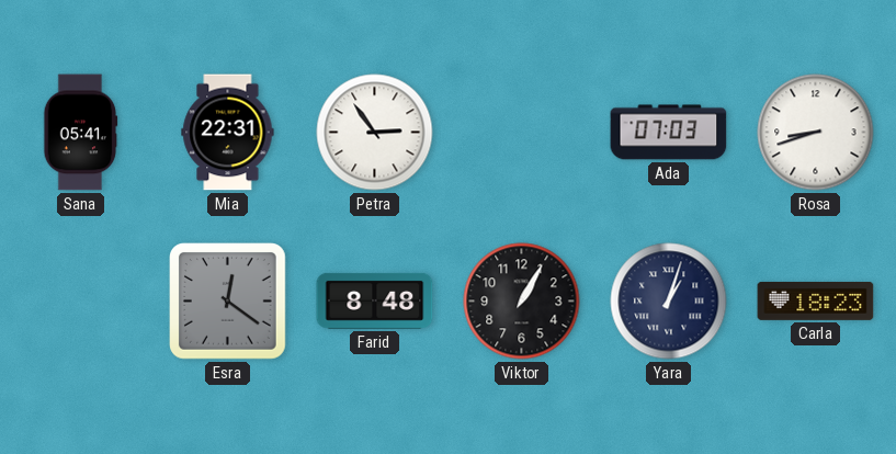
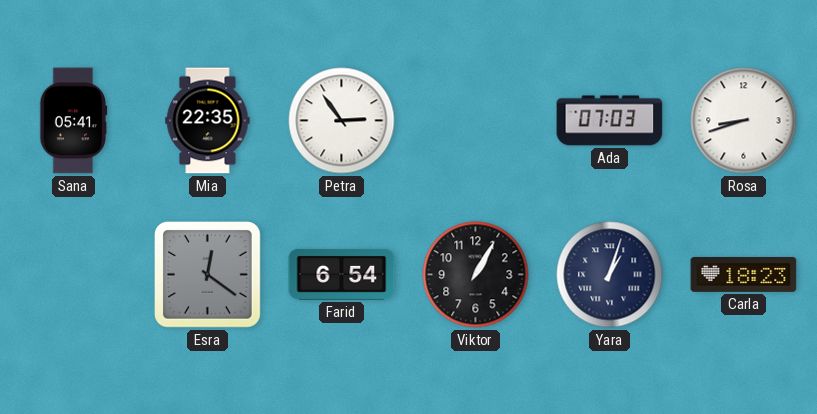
Mia: 22:31 -> 22:35
Farid: 8:48 -> 6:54
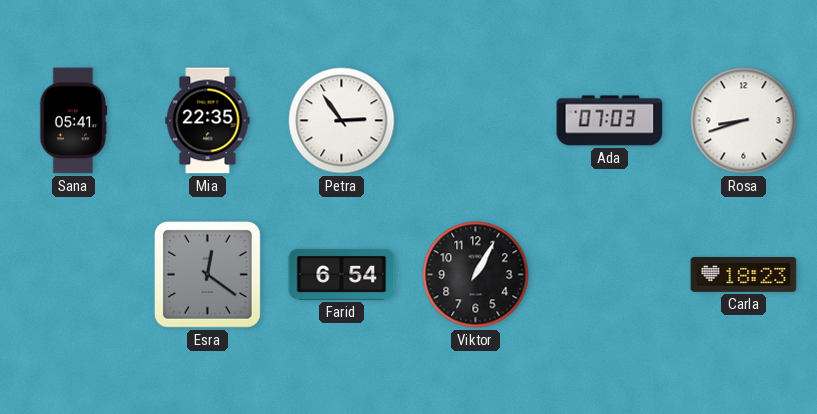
Yara: 1:03 -> none
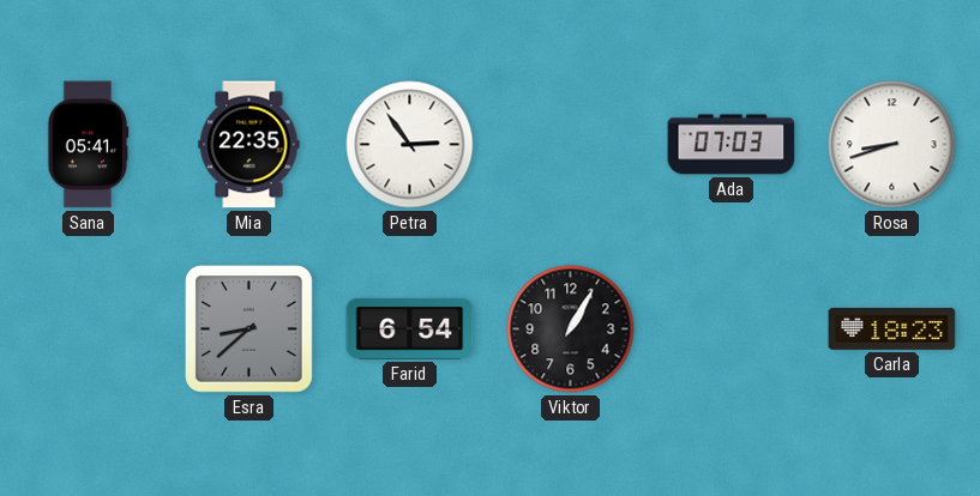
Esra: 12:21 -> 8:38
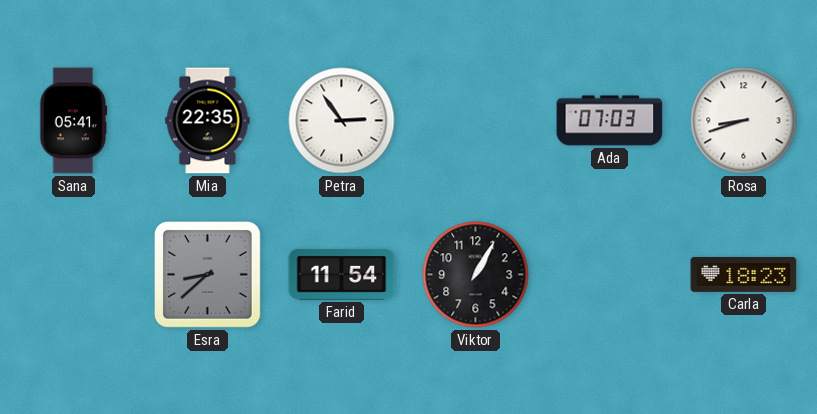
Farid: 6:54 -> 11:54
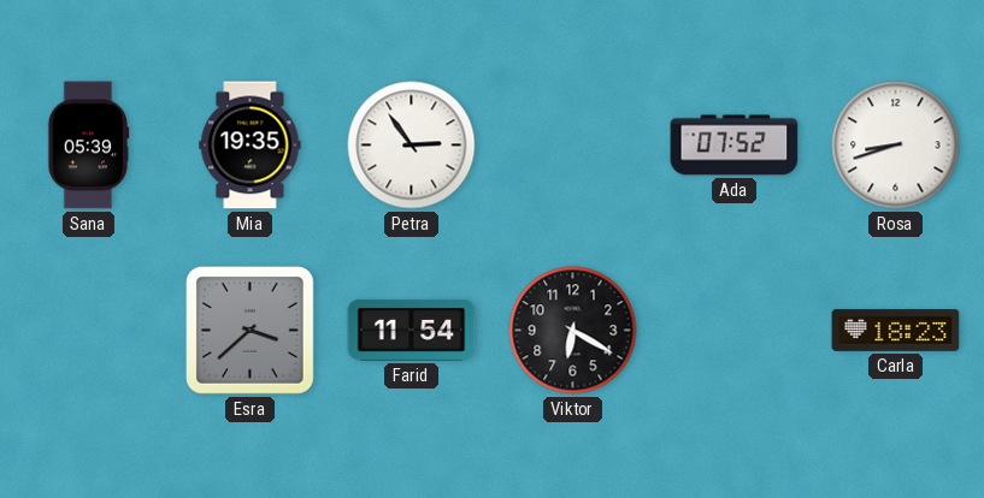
Sana: 05:41 -> 05:39
Mia: 22:35 -> 19:35
Ada: 07:03 -> 07:52
Esra: 8:38 -> 3:38
Viktor: 1:05 -> 6:20
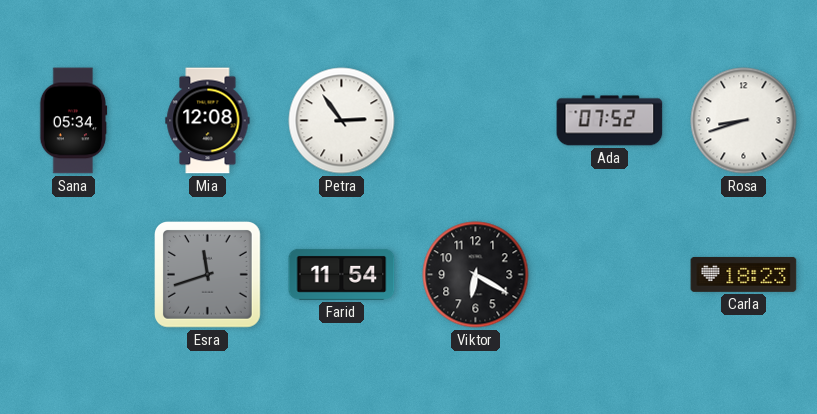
Sana: 05:39 -> 05:34
Mia: 19:35 -> 12:08
Esra: 3:38 -> 11:42
